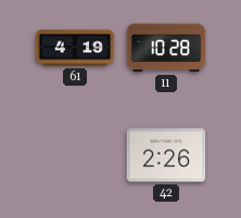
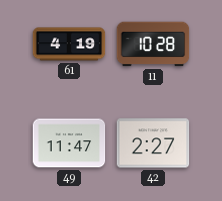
49: none -> 11:47
42: 2:26 -> 2:27
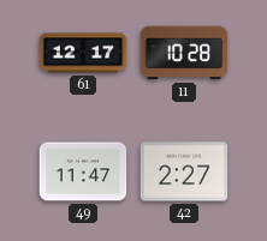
61: 4:19 -> 12:17
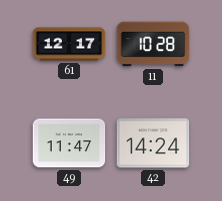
42: 2:27 -> 14:24
